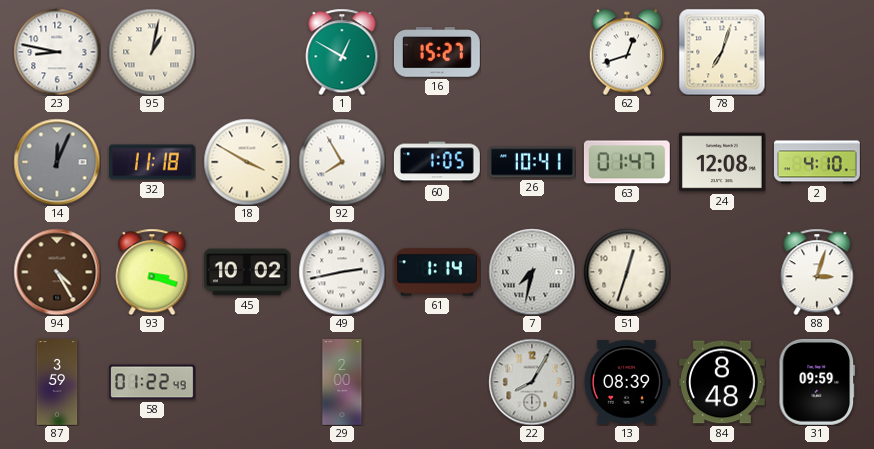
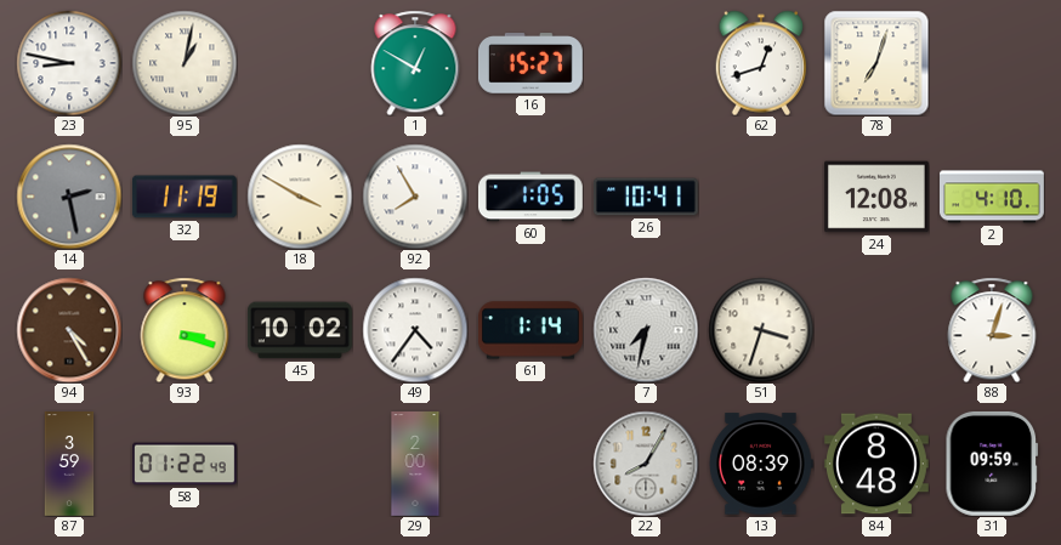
14: 12:04 -> 2:28
32: 11:18 -> 11:19
63: 01:47 -> none
49: 2:43 -> 4:36
51: 12:33 -> 3:33
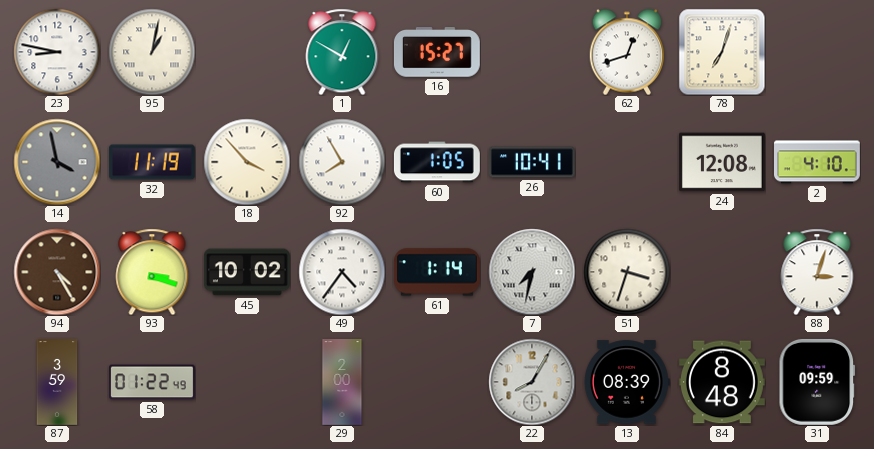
14: 2:28 -> 3:58
18: 3:50 -> 3:53
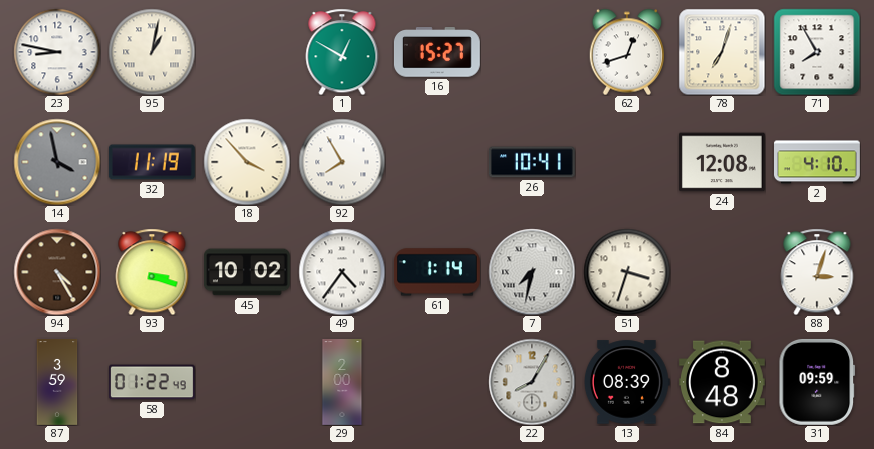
71: none -> 7:55
60: 1:05 -> none
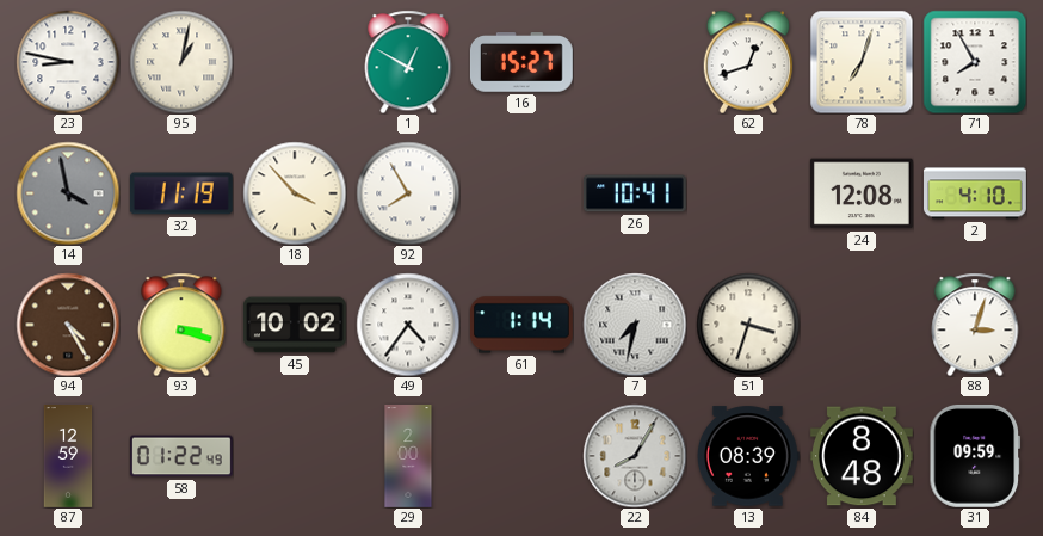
87: 3:59 -> 12:59
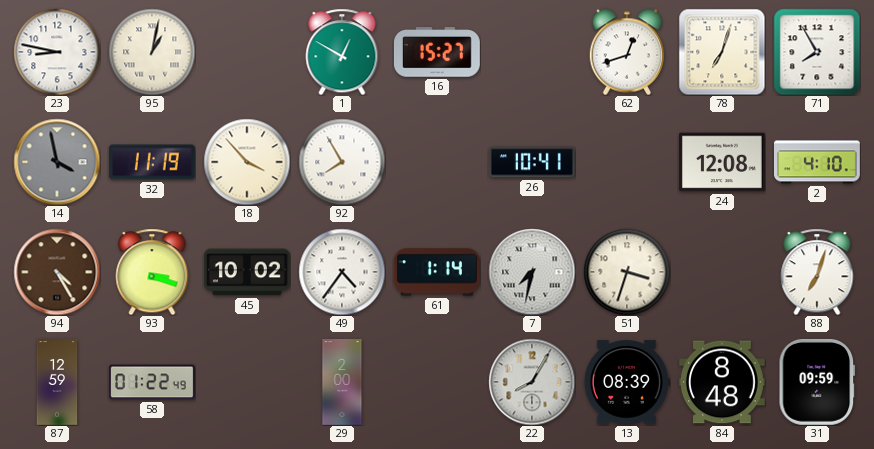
88: 3:03 -> 7:03
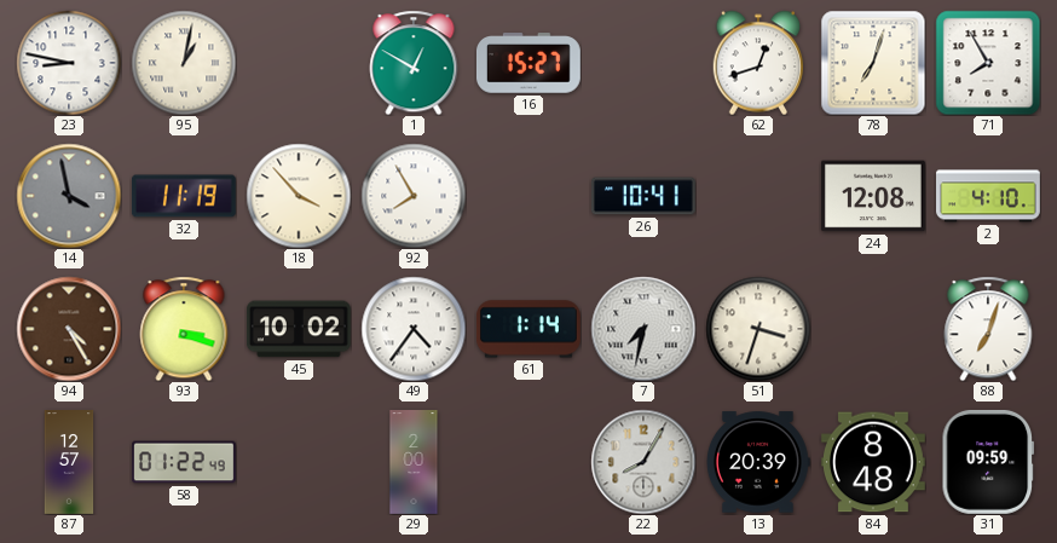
87: 12:59 -> 12:57
13: 08:39 -> 20:39
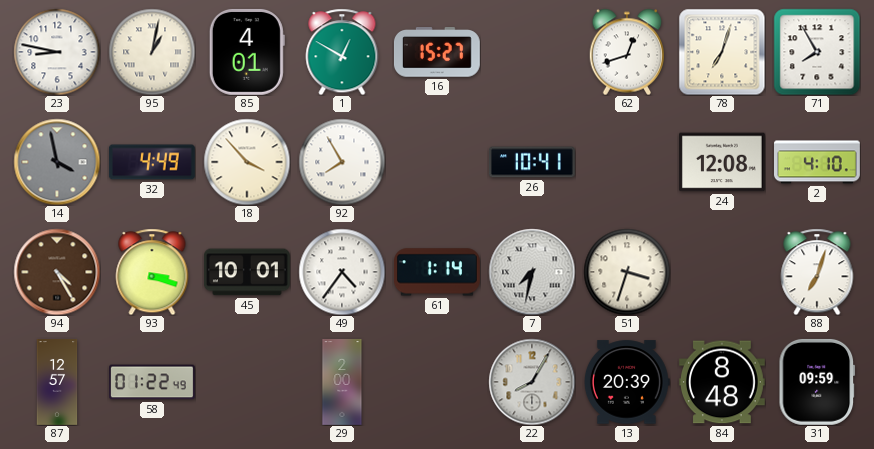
85: none -> 4:01
32: 11:19 -> 4:49
45: 10:02 -> 10:01
